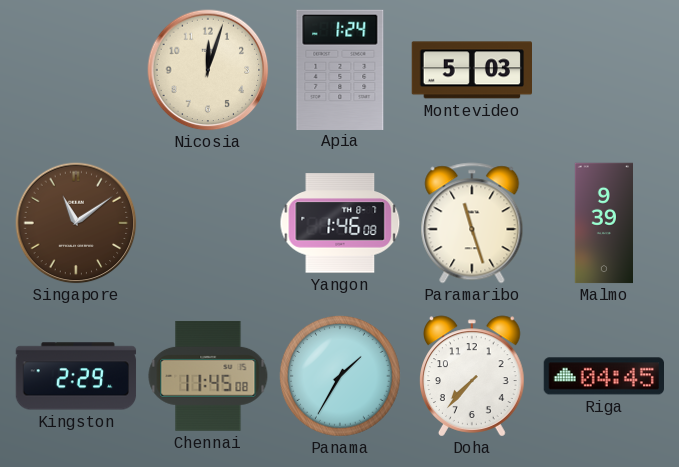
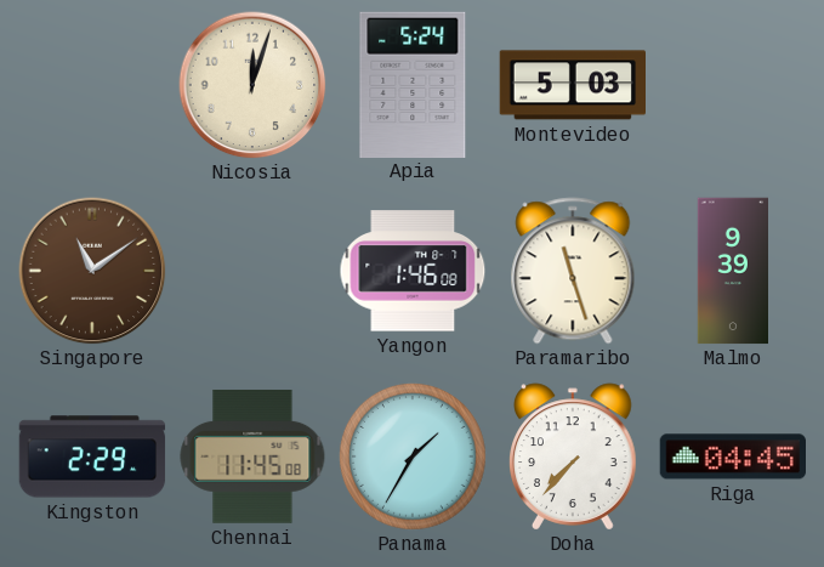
Apia: 1:24 -> 5:24
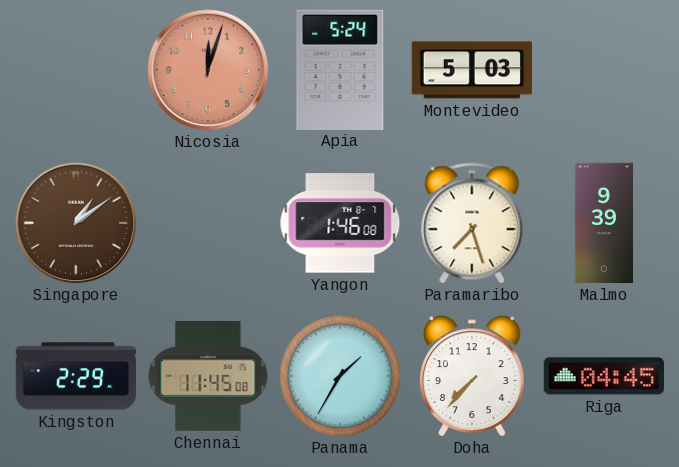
Nicosia dial: cream -> salmon
Singapore: 11:09 -> 1:09
Paramaribo: 11:27 -> 7:27
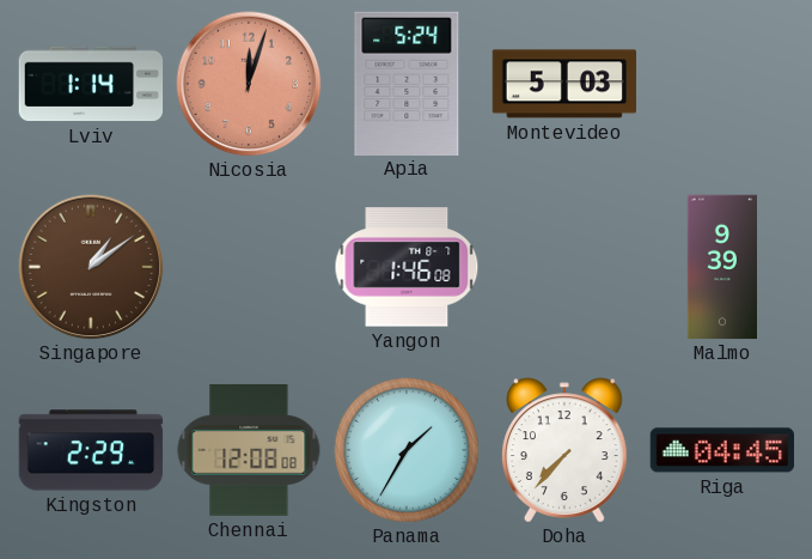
Lviv: none -> 1:14
Paramaribo: 7:27 -> none
Chennai: 11:45 -> 12:08
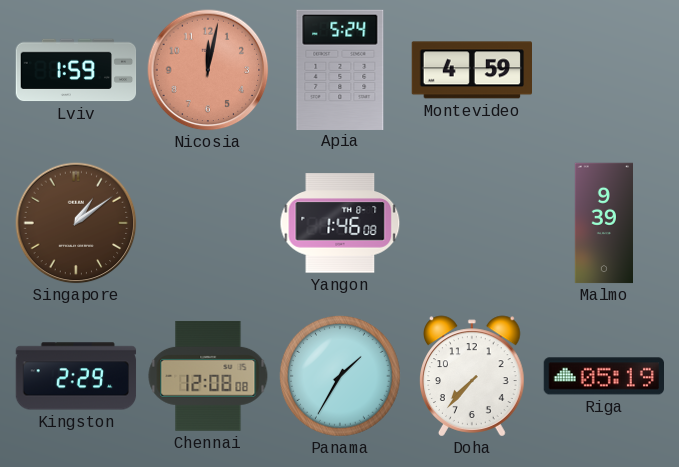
Lviv: 1:14 -> 1:59
Nicosia: 12:03 -> 12:02
Montevideo: 5:03 -> 4:59
Riga: 04:45 -> 05:19
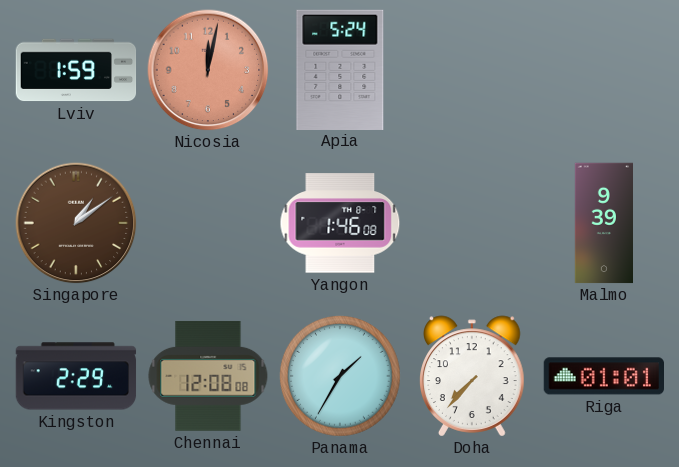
Montevideo: 4:59 -> none
Riga: 05:19 -> 01:01
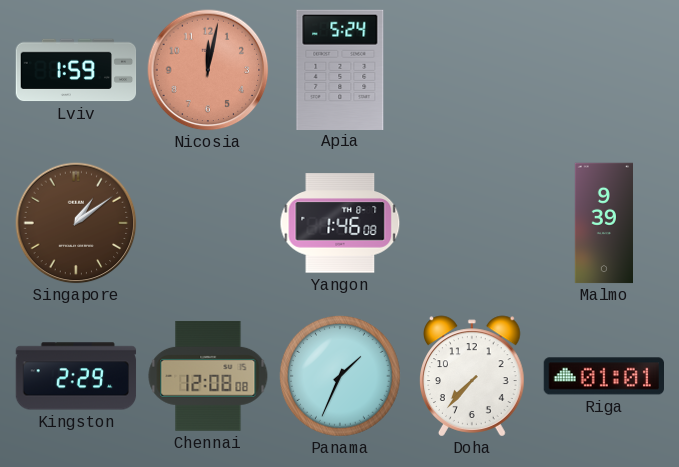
Panama: 1:35 -> 1:34
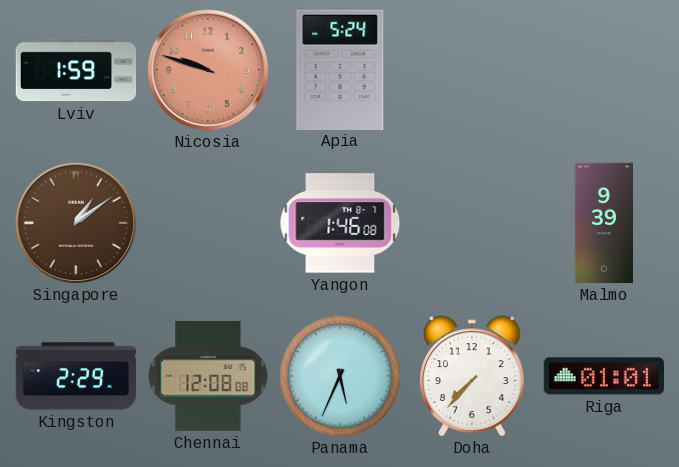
Nicosia: 12:02 -> 9:48
Panama: 1:34 -> 5:34
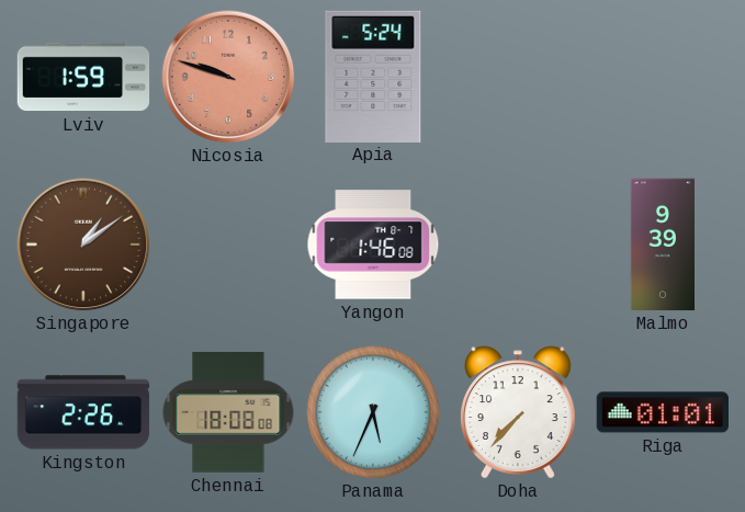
Kingston: 2:29 -> 2:26
Chennai: 12:08 -> 18:08
